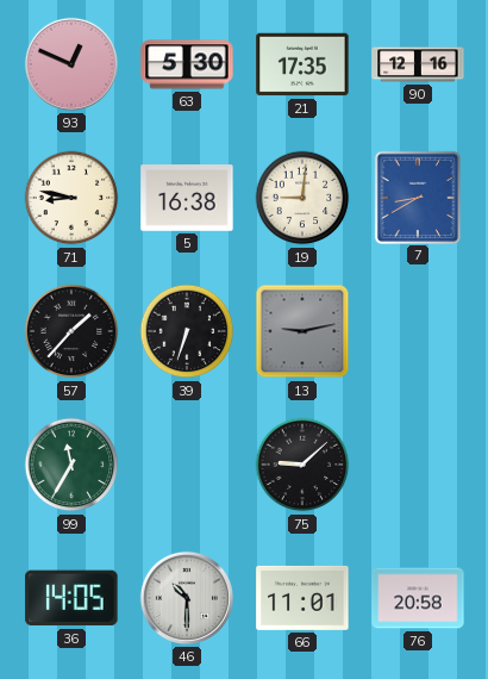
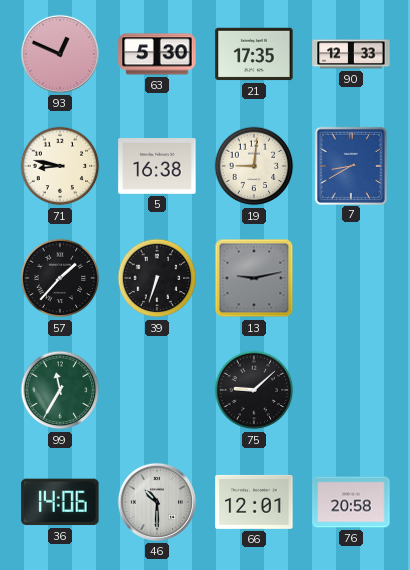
90: 12:16 -> 12:33
36: 14:05 -> 14:06
66: 11:01 -> 12:01
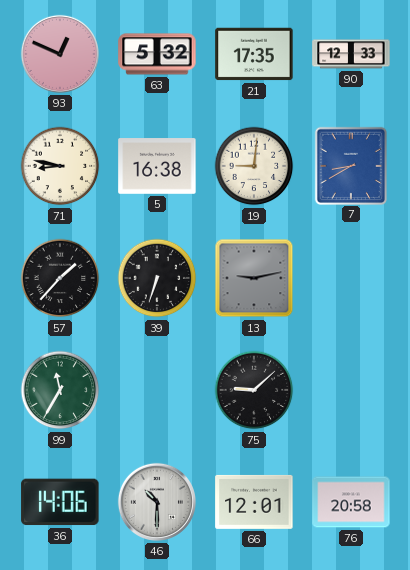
63: 5:30 -> 5:32
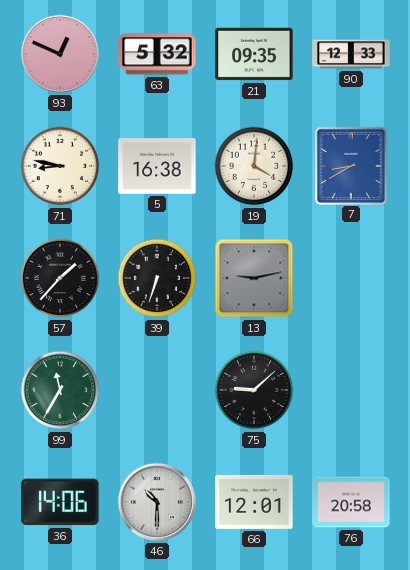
21: 17:35 -> 09:35
19: 9:01 -> 4:01
